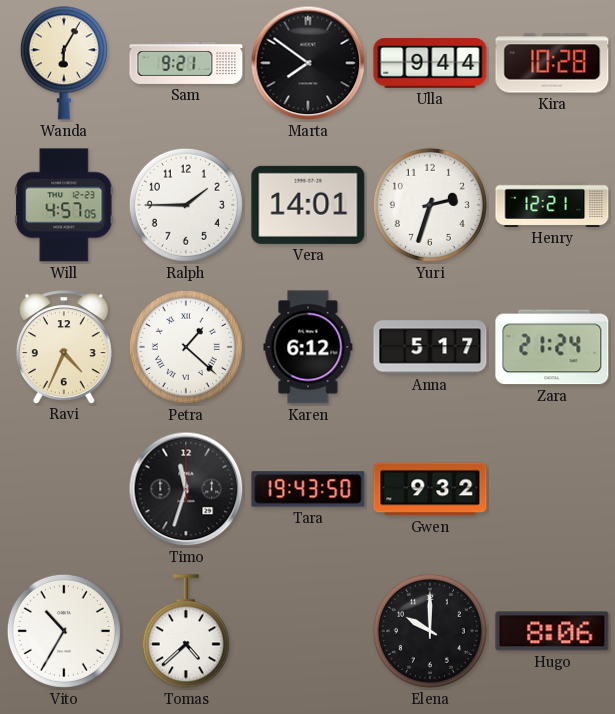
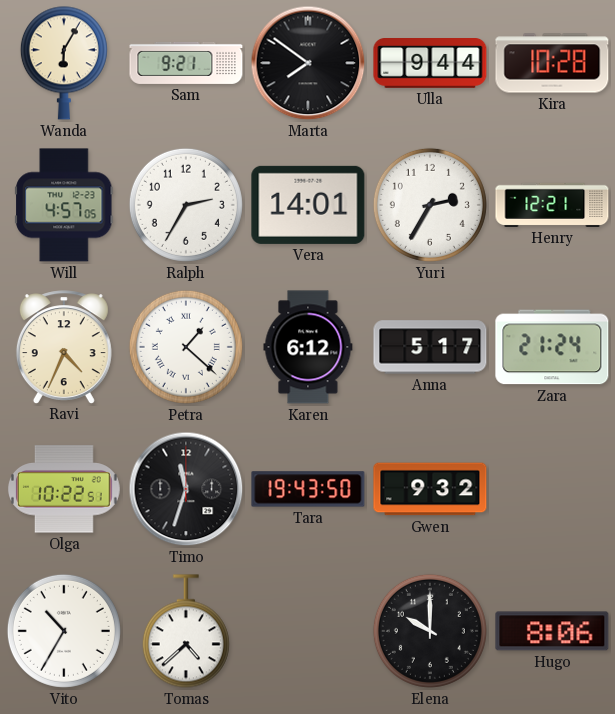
Ralph: 1:45 -> 2:35
Yuri: 2:33 -> 2:35
Olga: none -> 10:22
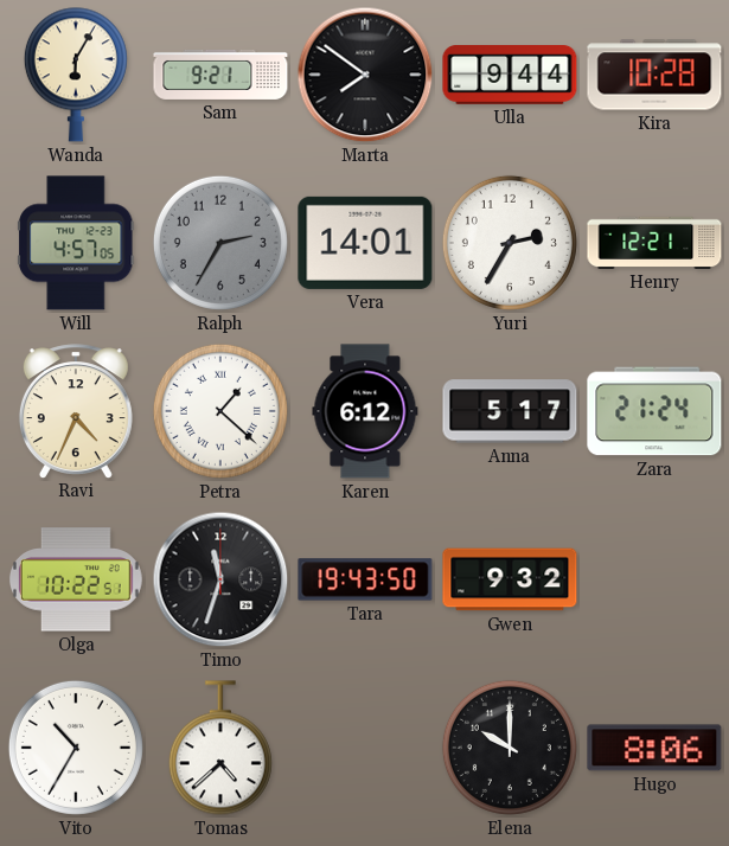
Ralph dial: white -> grey
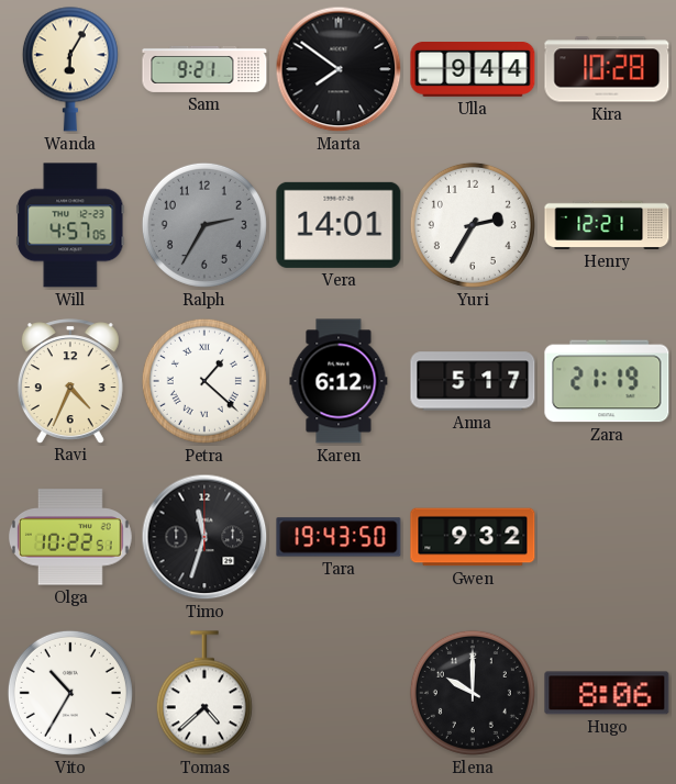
Zara: 21:24 -> 21:19
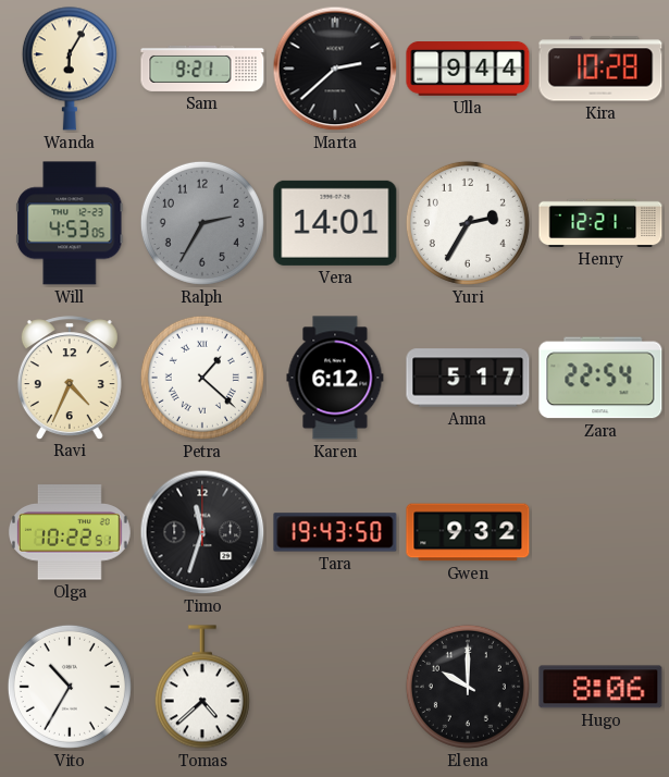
Marta: 7:51 -> 2:38
Will: 4:57 -> 4:53
Zara: 21:19 -> 22:54
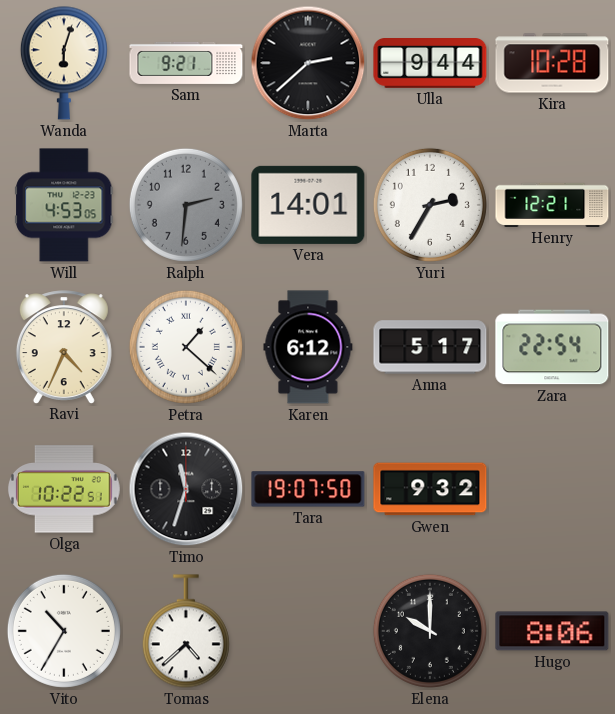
Wanda: 6:05 -> 6:03
Ralph: 2:35 -> 2:31
Tara: 19:43 -> 19:07
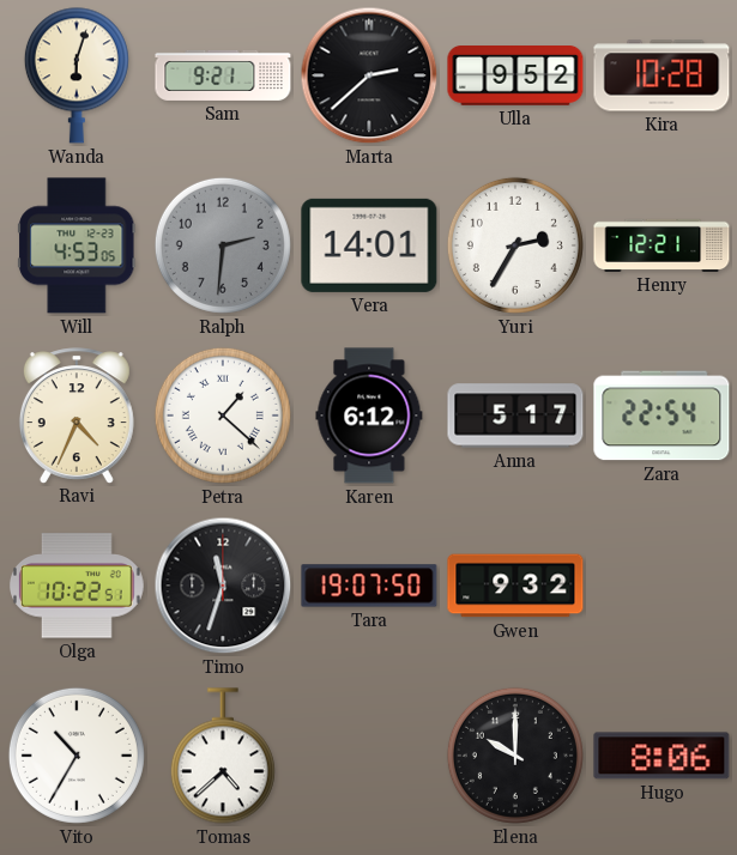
Ulla: 9:44 -> 9:52
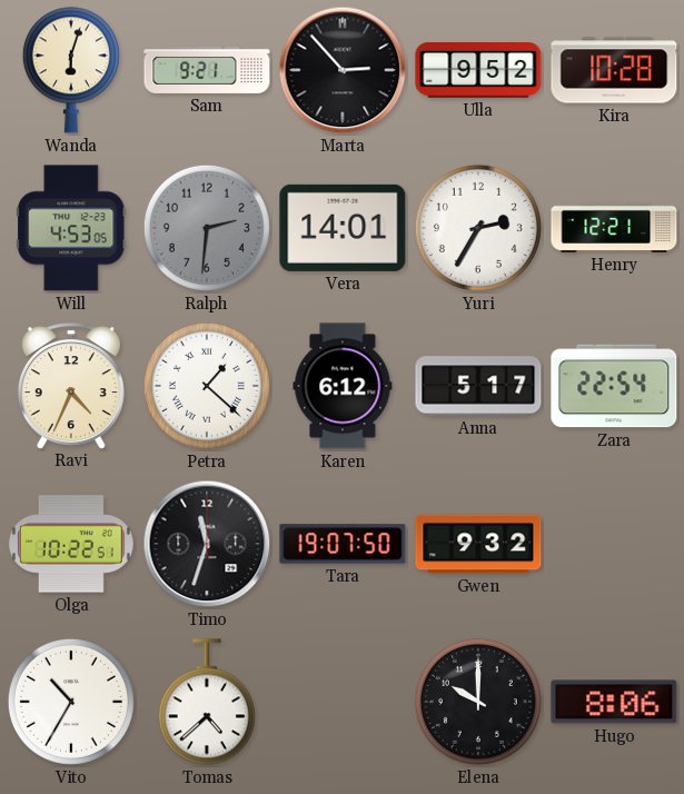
Marta: 2:38 -> 2:53
